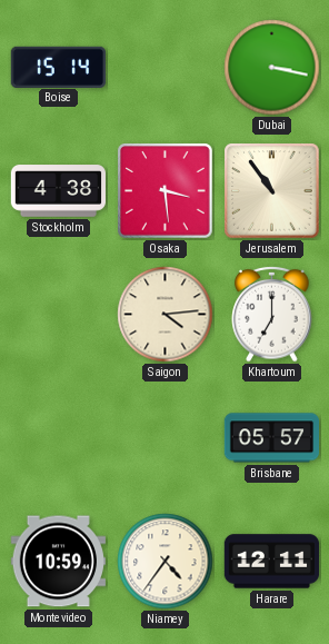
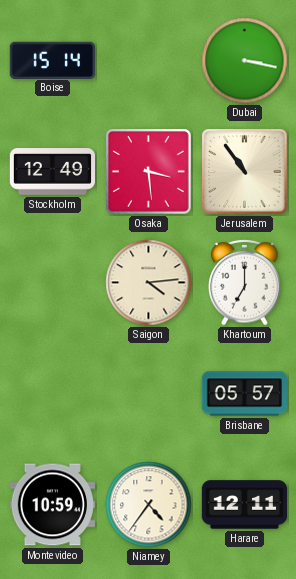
Stockholm: 4:38 -> 12:49
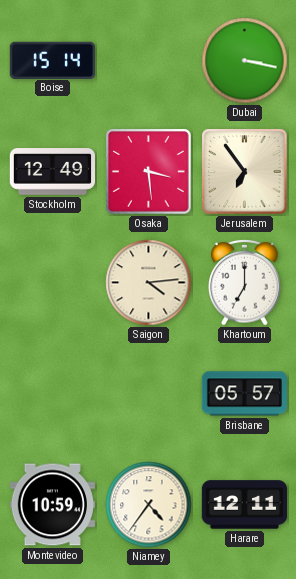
Jerusalem: 10:54 -> 6:54
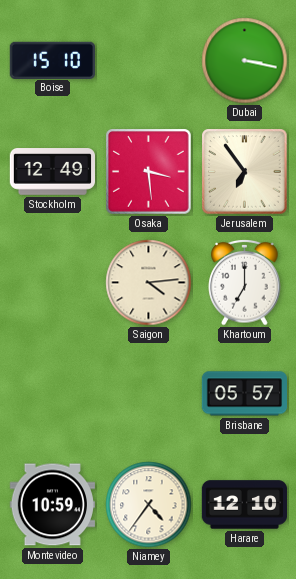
Boise: 15:14 -> 15:10
Harare: 12:11 -> 12:10
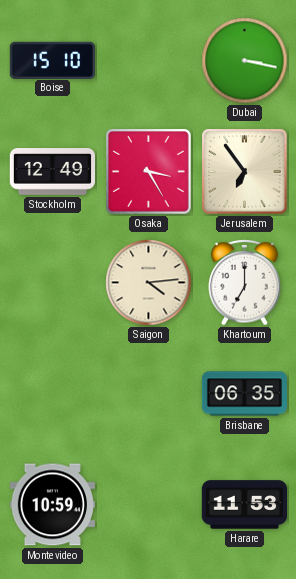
Osaka: 3:29 -> 3:25
Brisbane: 05:57 -> 06:35
Niamey: 4:36 -> none
Harare: 12:10 -> 11:53
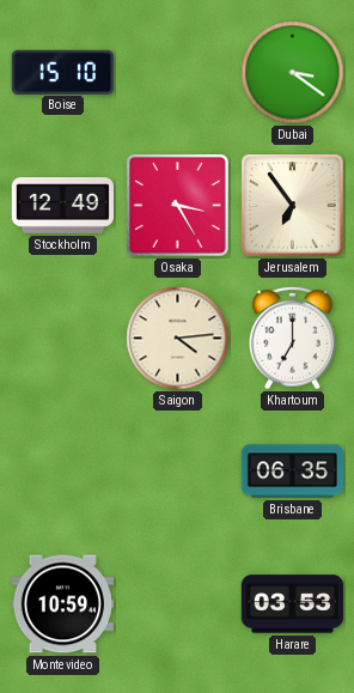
Dubai: 3:17 -> 3:21
Harare: 11:53 -> 03:53
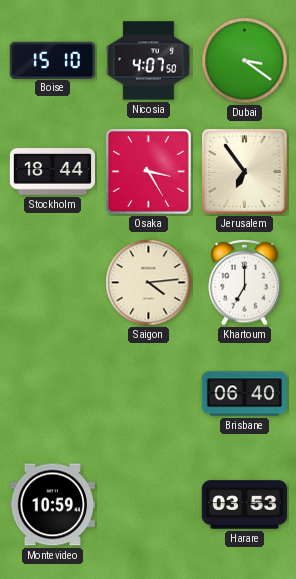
Nicosia: none -> 4:07
Stockholm: 12:49 -> 18:44
Brisbane: 06:35 -> 06:40
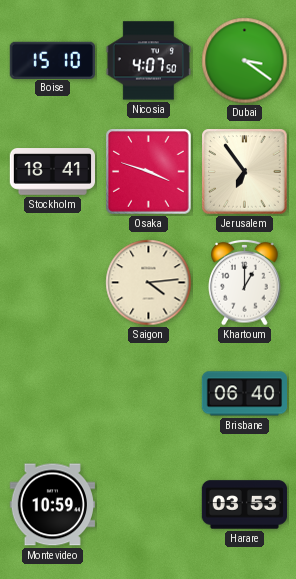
Stockholm: 18:44 -> 18:41
Osaka: 3:25 -> 3:48
Khartoum: 7:00 -> 1:00
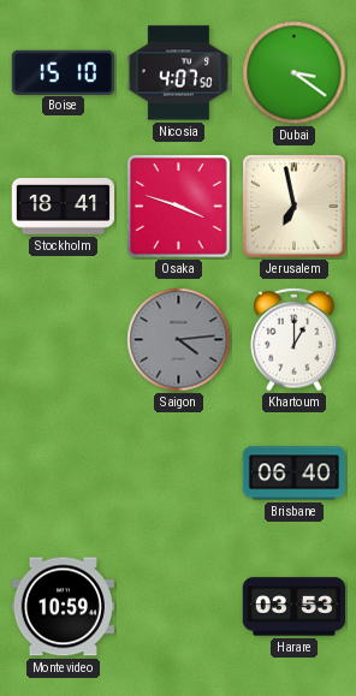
Jerusalem: 6:54 -> 6:58
Saigon dial: cream -> grey
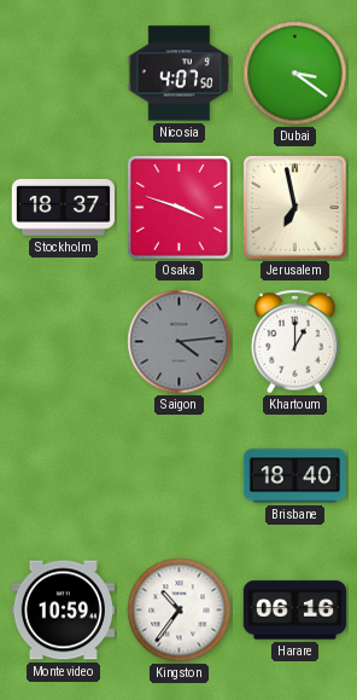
Boise: 15:10 -> none
Stockholm: 18:41 -> 18:37
Brisbane: 06:40 -> 18:40
Kingston: none -> 10:36
Harare: 03:53 -> 06:16
